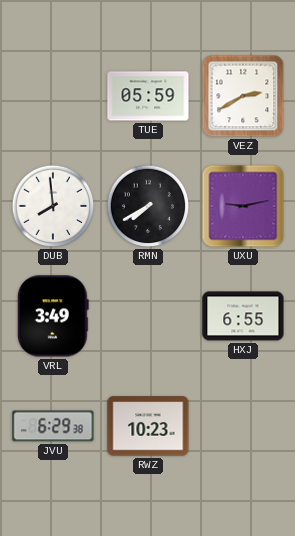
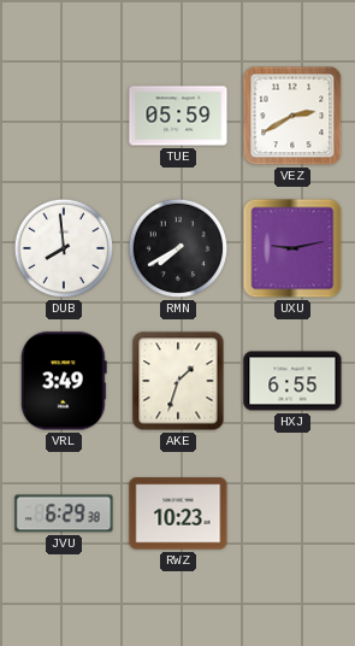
AKE: none -> 1:33
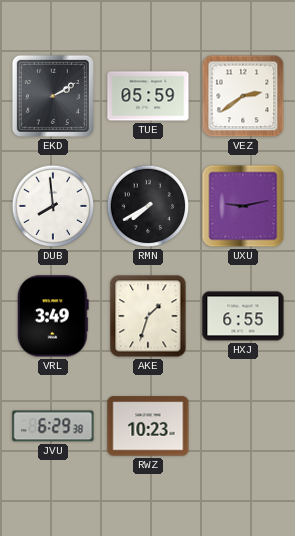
EKD: none -> 2:10
VEZ: 2:40 -> 2:39
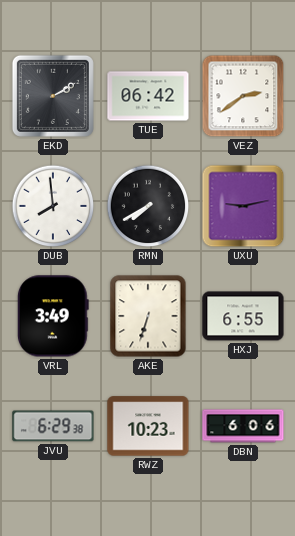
TUE: 05:59 -> 06:42
AKE: 1:33 -> 6:33
DBN: none -> 6:06
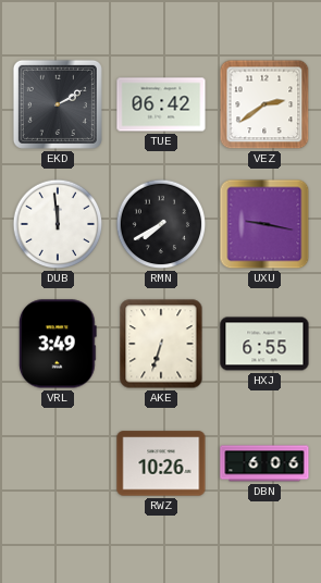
DUB: 7:59 -> 11:59
UXU: 9:13 -> 9:17
JVU: 6:29 -> none
RWZ: 10:23 -> 10:26
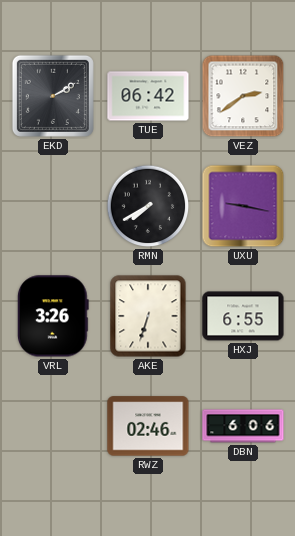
DUB: 11:59 -> none
VRL: 3:49 -> 3:26
RWZ: 10:26 -> 02:46
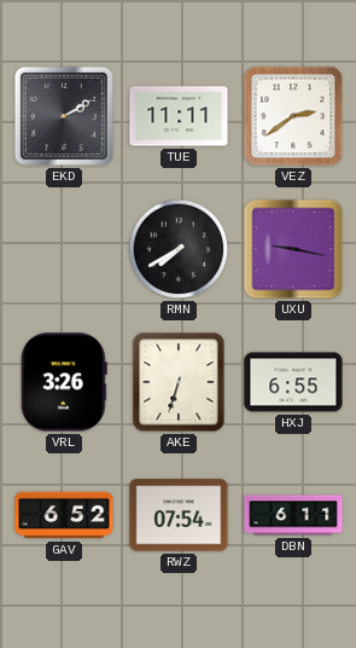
TUE: 06:42 -> 11:11
GAV: none -> 6:52
RWZ: 02:46 -> 07:54
DBN: 6:06 -> 6:11
